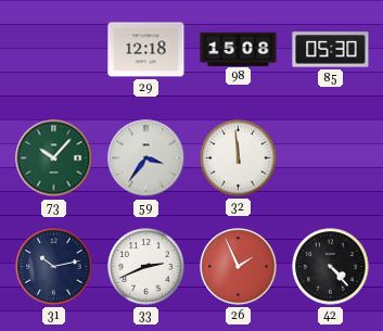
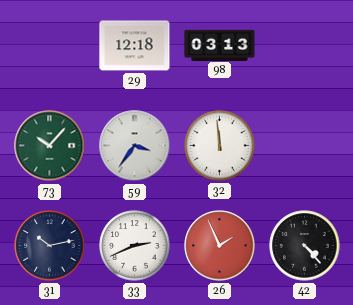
98: 15:08 -> 03:13
85: 05:30 -> none
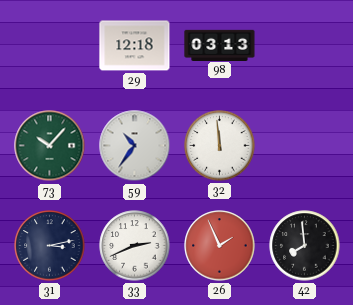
59: 3:36 -> 10:36
31: 10:13 -> 3:13
42: 4:23 -> 7:59
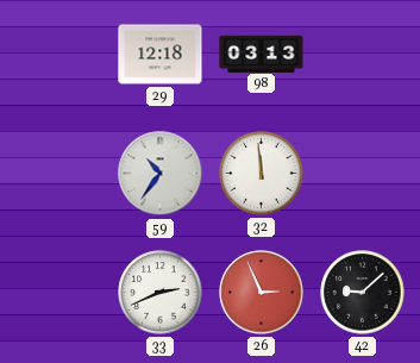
73: 10:07 -> none
31: 3:13 -> none
26: 1:56 -> 2:56
42: 7:59 -> 9:08
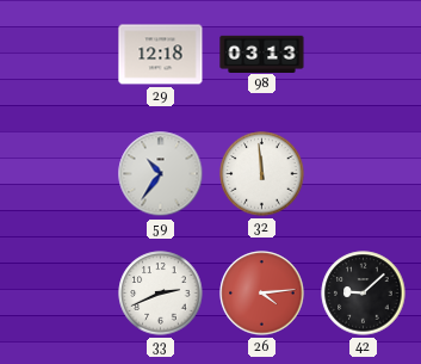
26: 2:56 -> 4:14
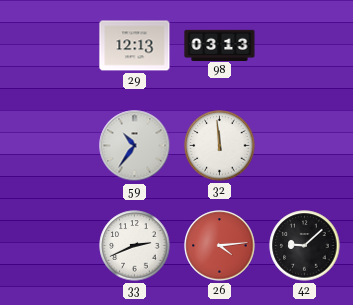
29: 12:18 -> 12:13
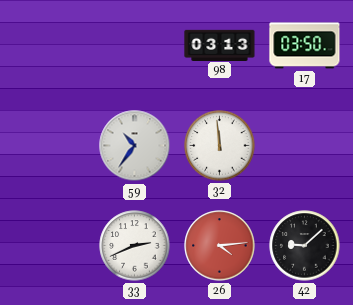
29: 12:13 -> none
17: none -> 03:50
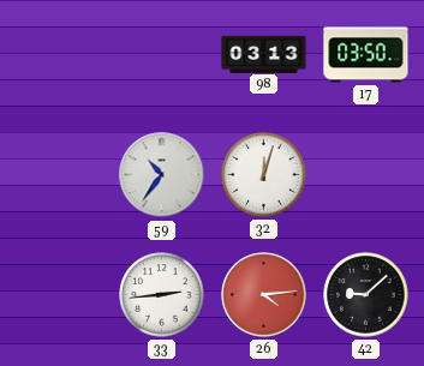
32: 11:59 -> 12:03
33: 2:41 -> 2:44
